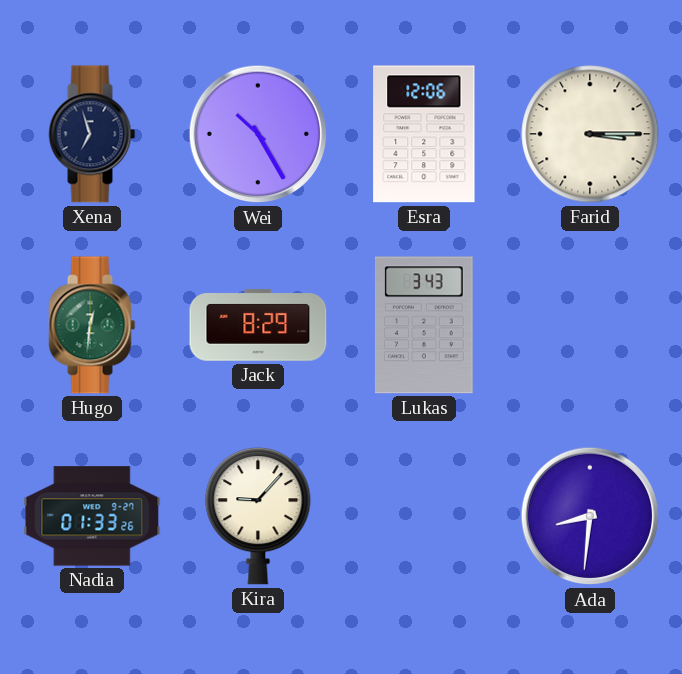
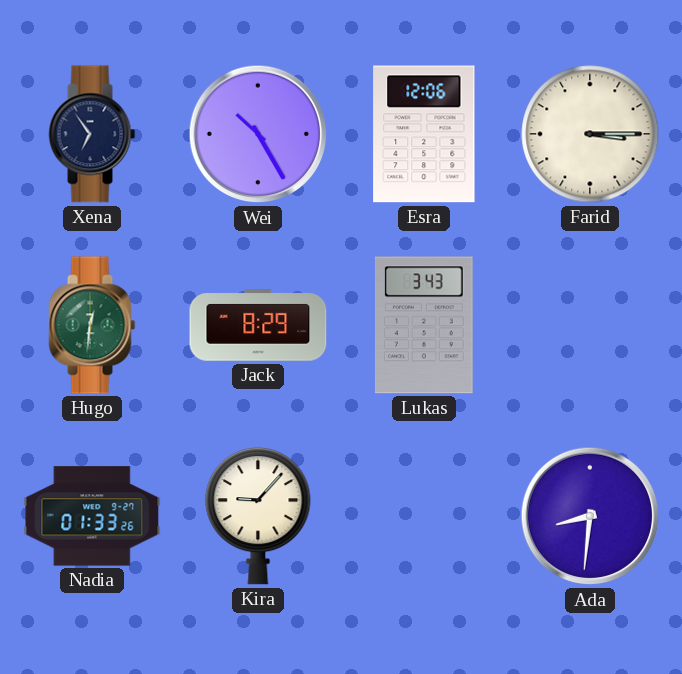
Xena: 6:57 -> 6:54
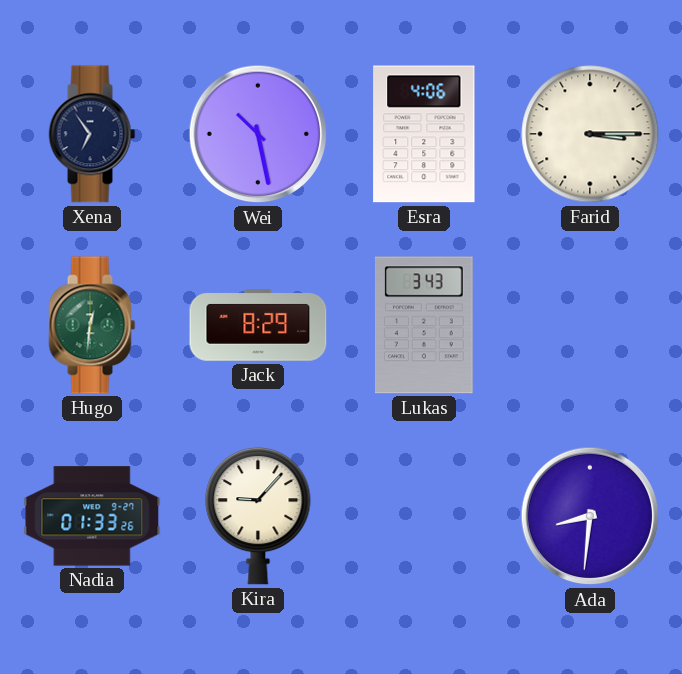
Wei: 10:25 -> 10:28
Esra: 12:06 -> 4:06
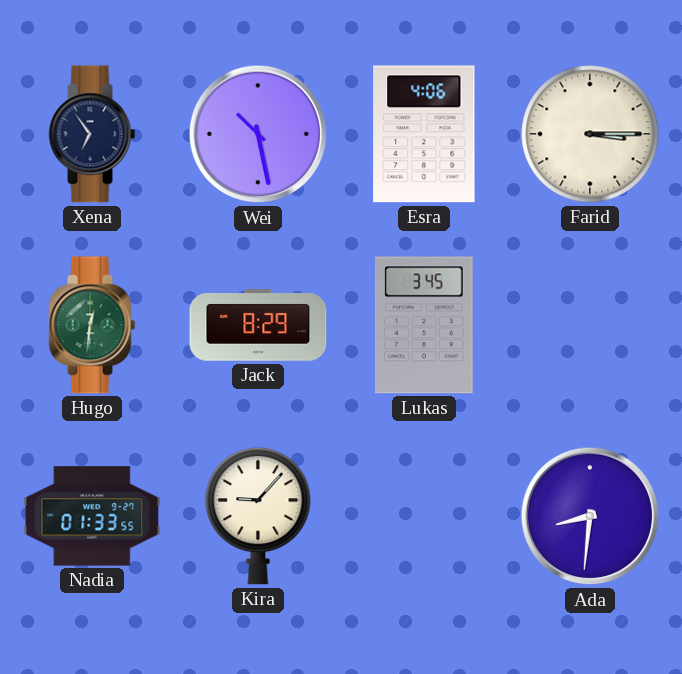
Lukas: 3:43 -> 3:45
Nadia: 01:33:26 -> 01:33:55
